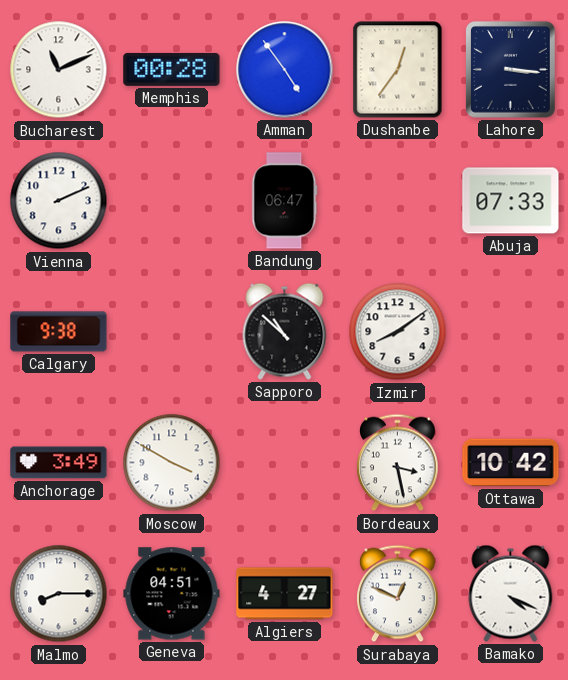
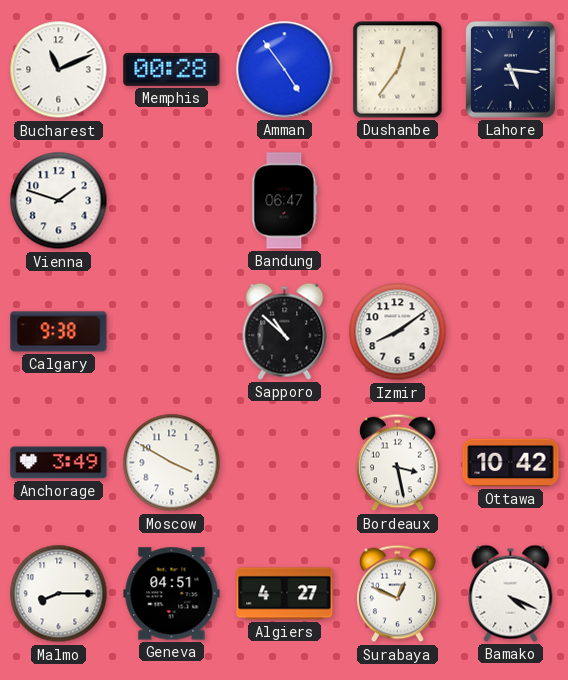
Lahore: 3:16 -> 5:16
Vienna: 2:11 -> 1:48
Abuja: 07:33 -> none
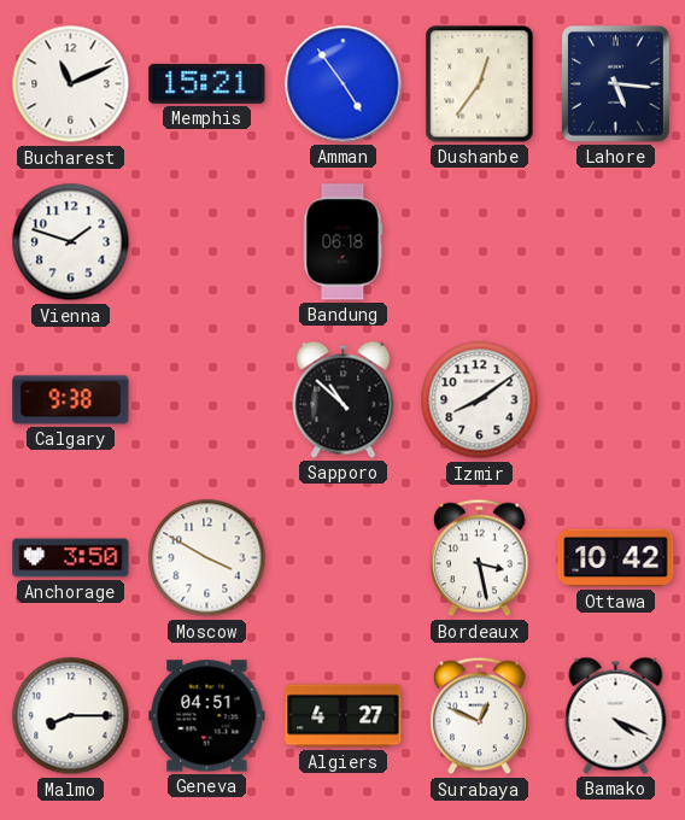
Memphis: 00:28 -> 15:21
Bandung: 06:47 -> 06:18
Anchorage: 3:49 -> 3:50
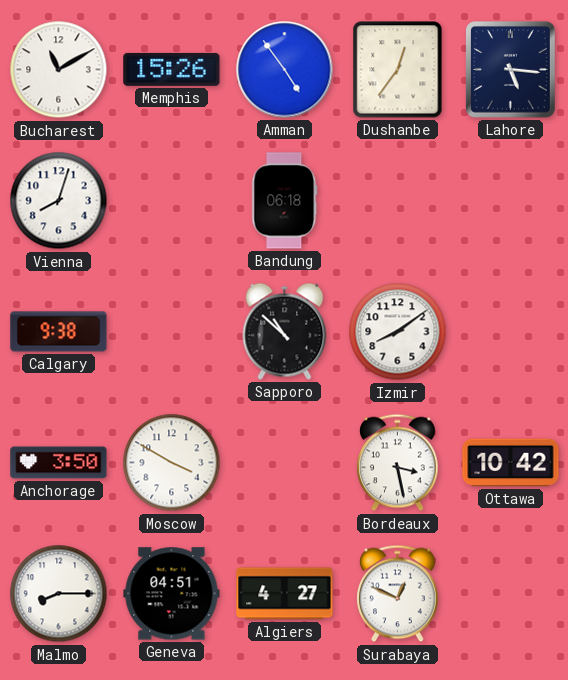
Bucharest: 11:11 -> 11:10
Memphis: 15:21 -> 15:26
Vienna: 1:48 -> 8:03
Bamako: 4:19 -> none
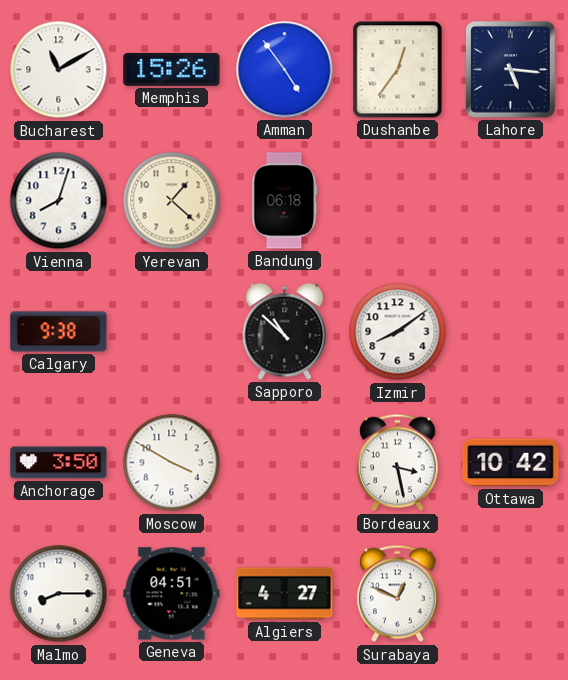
Yerevan: none -> 1:22
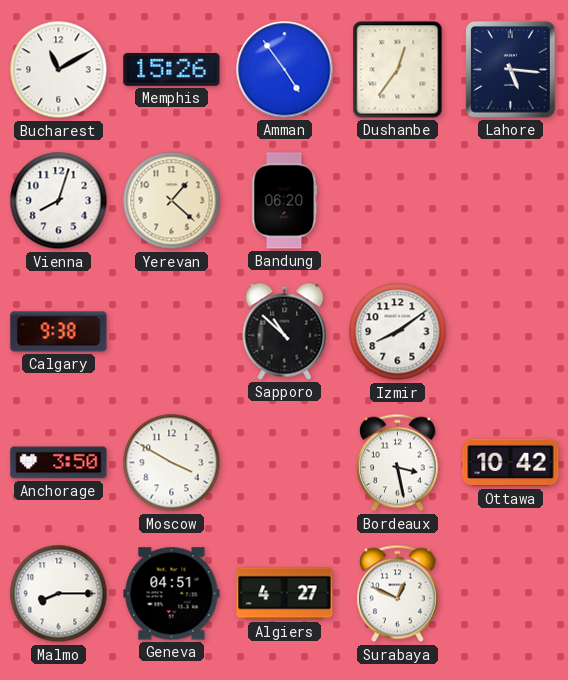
Bandung: 06:18 -> 06:20
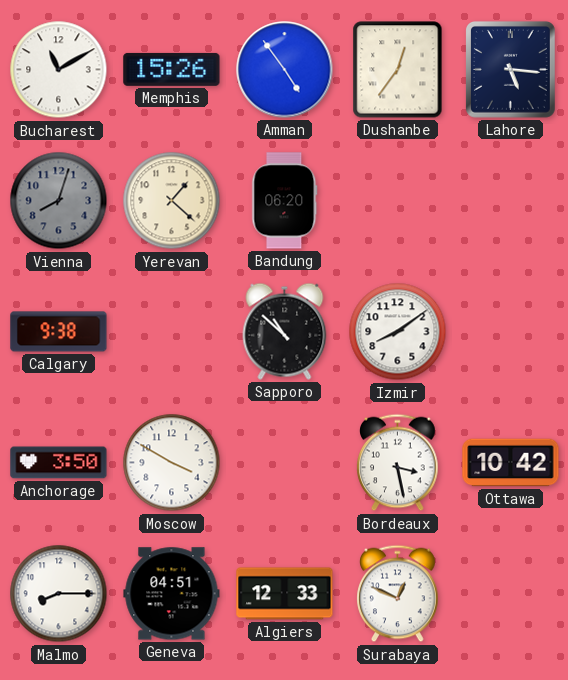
Vienna dial: white -> grey
Algiers: 4:27 -> 12:33
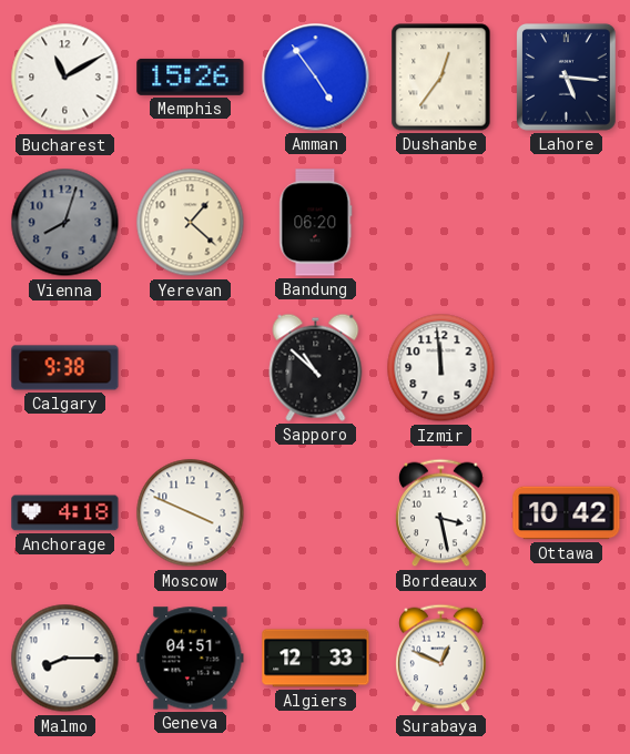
Izmir: 8:09 -> 11:59
Anchorage: 3:50 -> 4:18
Moscow: 3:50 -> 3:49
